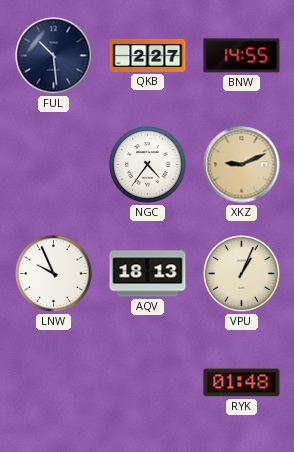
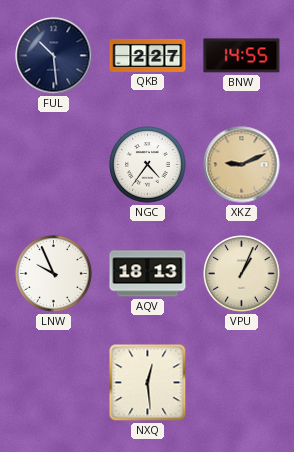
NXQ: none -> 12:29
RYK: 01:48 -> none
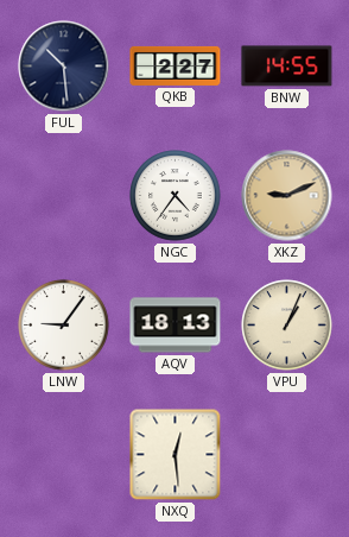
LNW: 9:56 -> 9:06
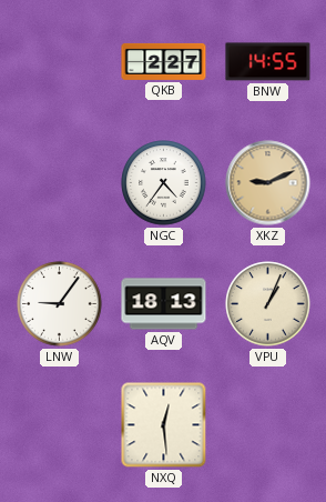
FUL: 10:29 -> none
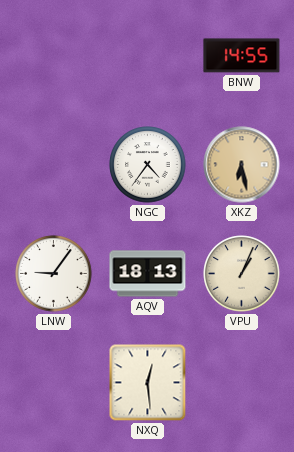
QKB: 2:27 -> none
XKZ: 9:11 -> 6:28
